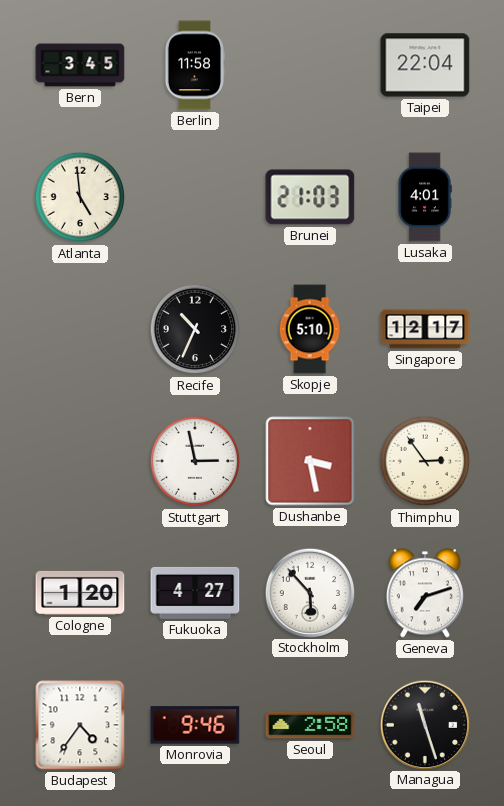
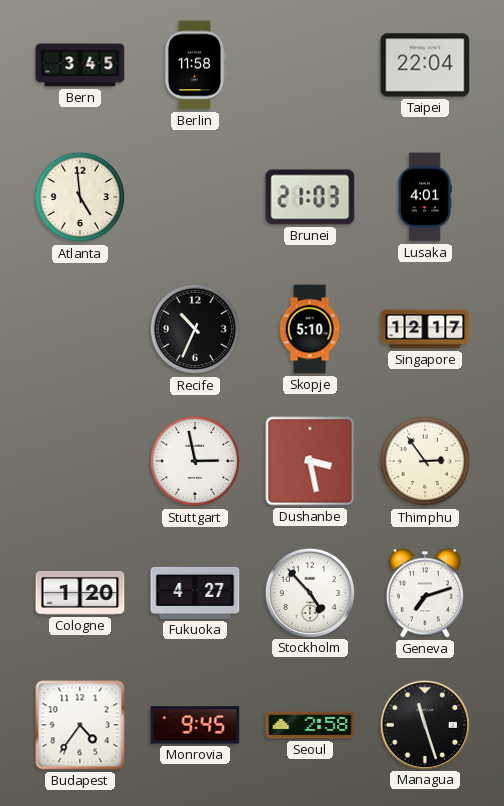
Stockholm: 5:53 -> 4:53
Monrovia: 9:46 -> 9:45
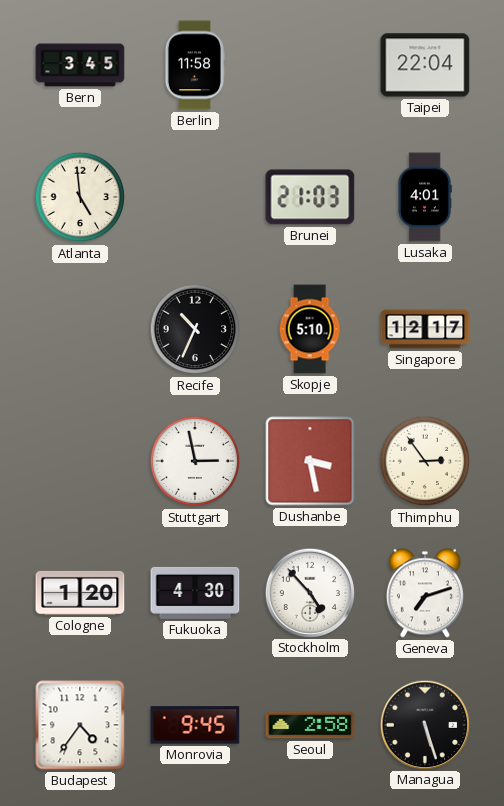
Fukuoka: 4:27 -> 4:30
Managua: 11:27 -> 5:27
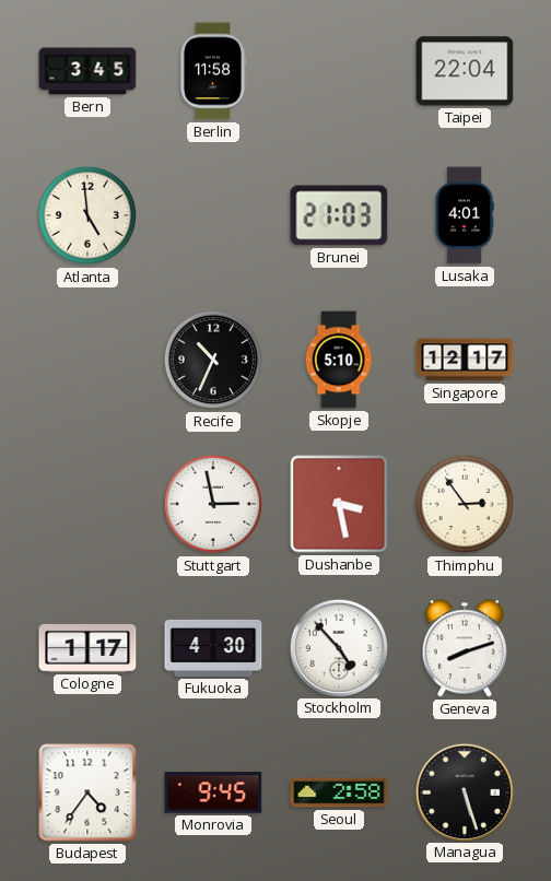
Cologne: 1:20 -> 1:17
Geneva: 7:12 -> 8:12
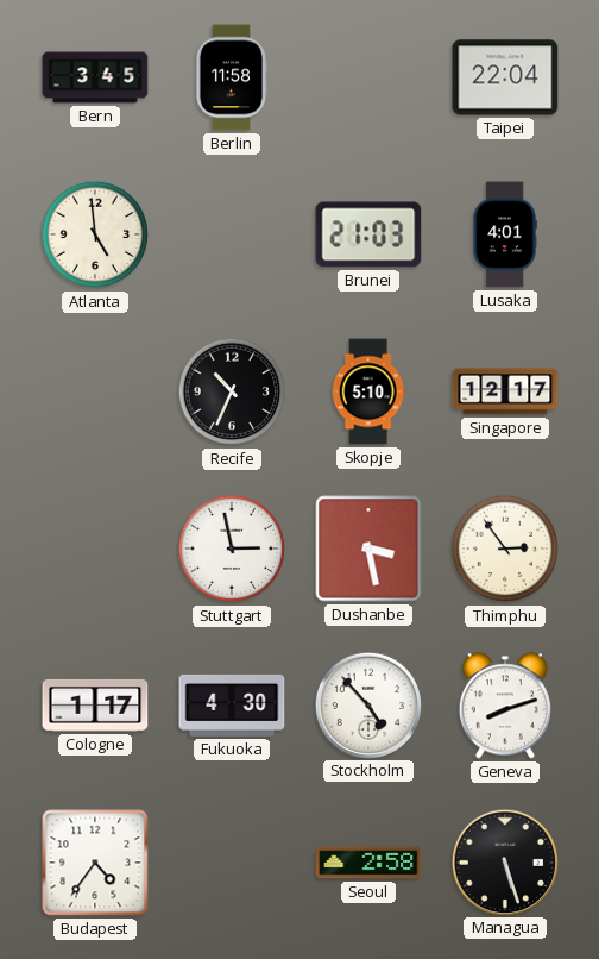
Monrovia: 9:45 -> none
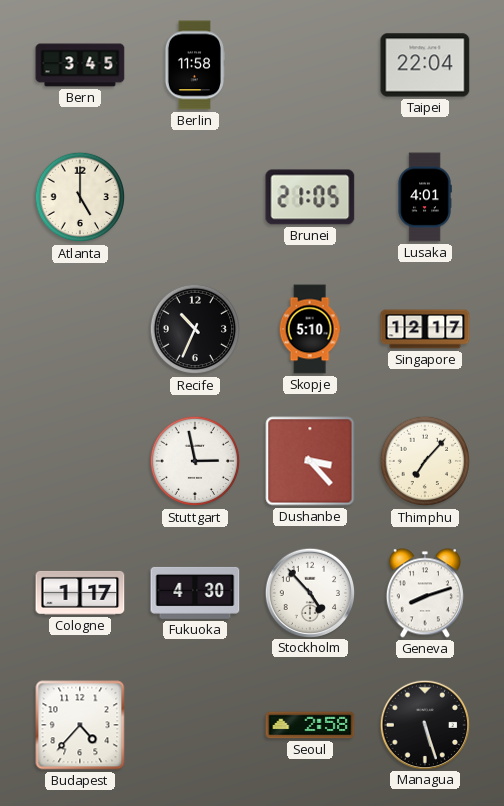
Atlanta: 4:59 -> 5:00
Brunei: 21:03 -> 21:05
Dushanbe: 3:28 -> 3:23
Thimphu: 2:54 -> 7:07
Budapest: 4:36 -> 4:37
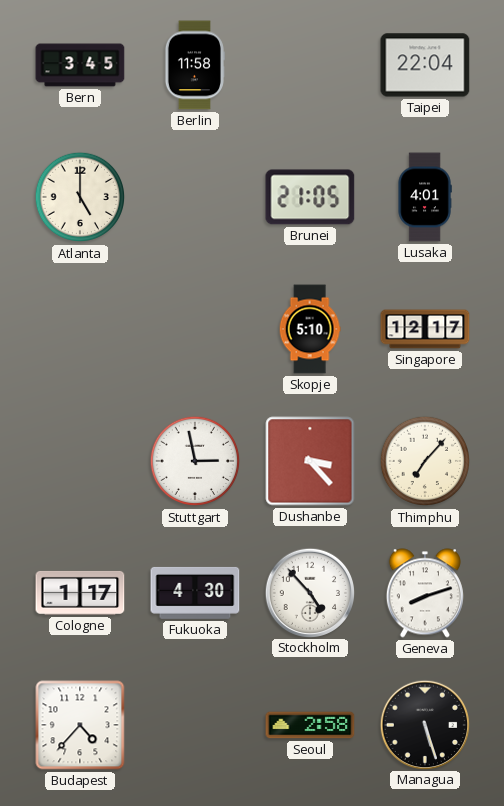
Recife: 10:34 -> none
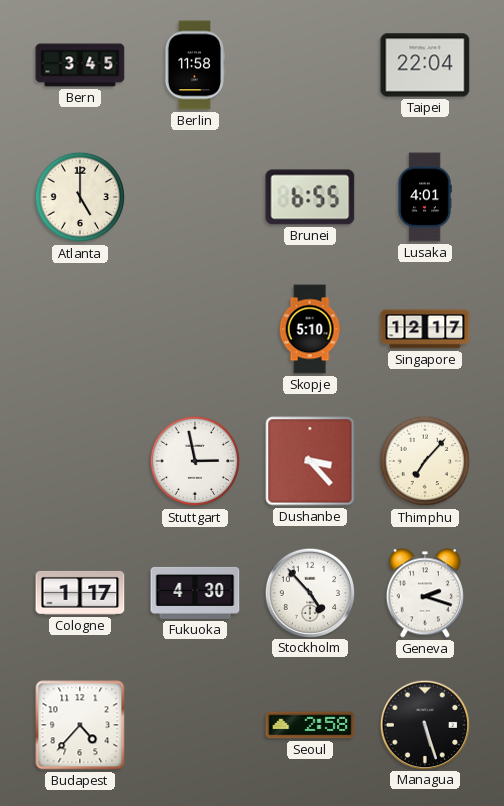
Brunei: 21:05 -> 6:55
Geneva: 8:12 -> 2:18
